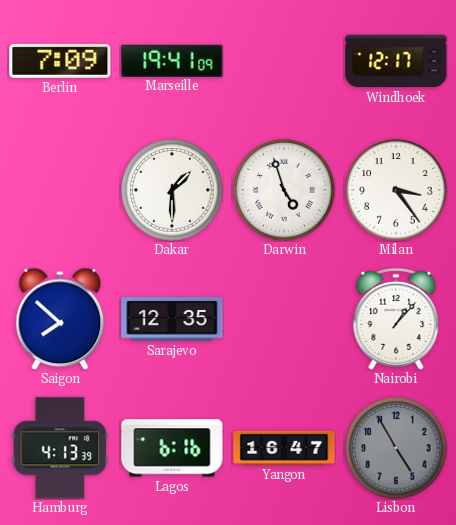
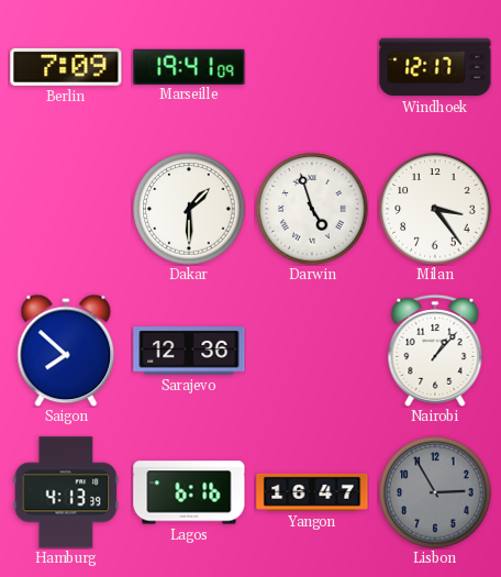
Sarajevo: 12:35 -> 12:36
Lisbon: 4:55 -> 2:55
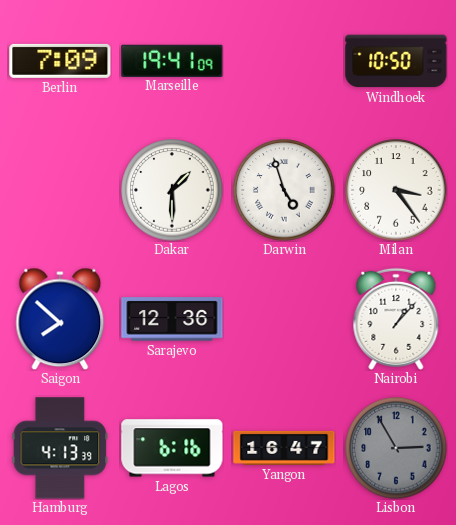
Windhoek: 12:17 -> 10:50
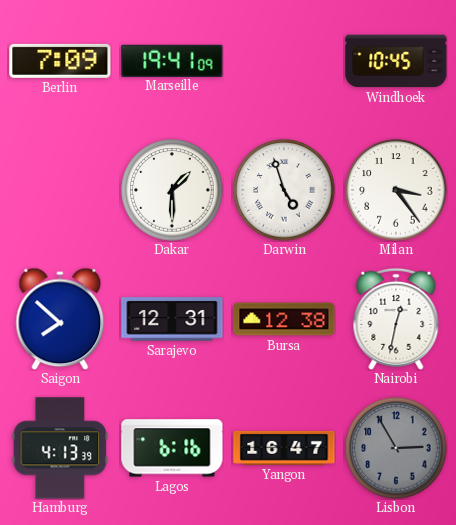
Windhoek: 10:50 -> 10:45
Sarajevo: 12:36 -> 12:31
Bursa: none -> 12:38
Nairobi: 1:07 -> 12:32
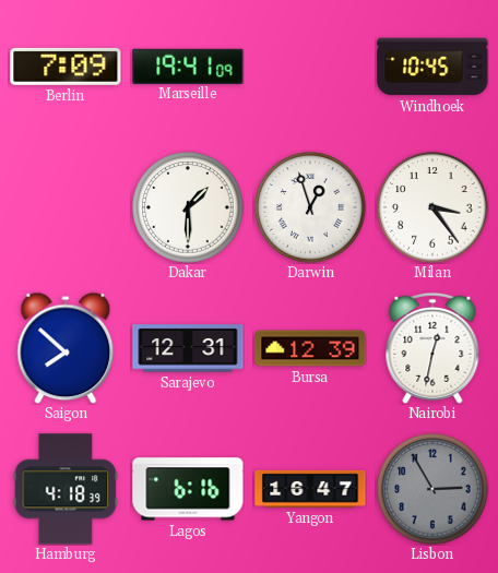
Darwin: 4:57 -> 12:57
Bursa: 12:38 -> 12:39
Hamburg: 4:13 -> 4:18
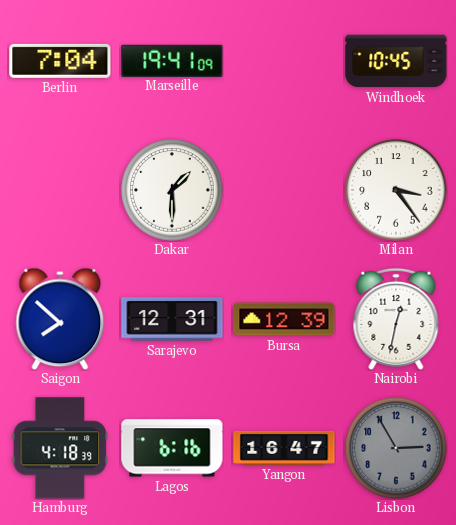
Berlin: 7:09 -> 7:04
Darwin: 12:57 -> none
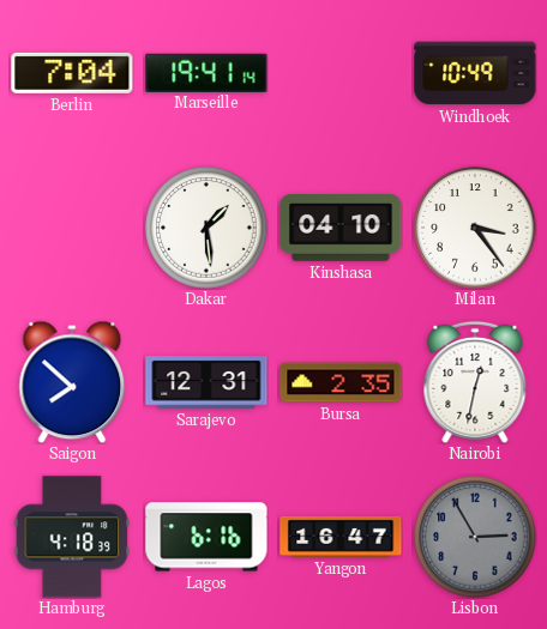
Marseille: 19:41:09 -> 19:41:14
Windhoek: 10:45 -> 10:49
Dakar: 1:30 -> 1:29
Kinshasa: none -> 04:10
Bursa: 12:39 -> 2:35
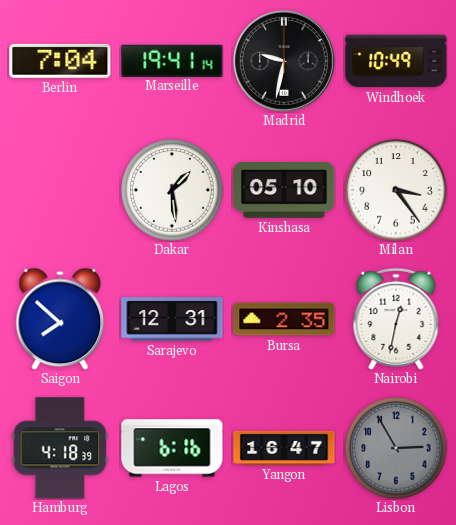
Madrid: none -> 9:32
Kinshasa: 04:10 -> 05:10
